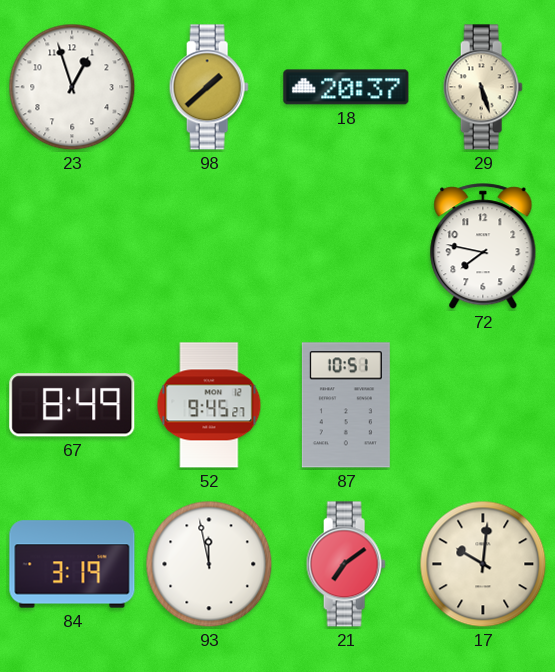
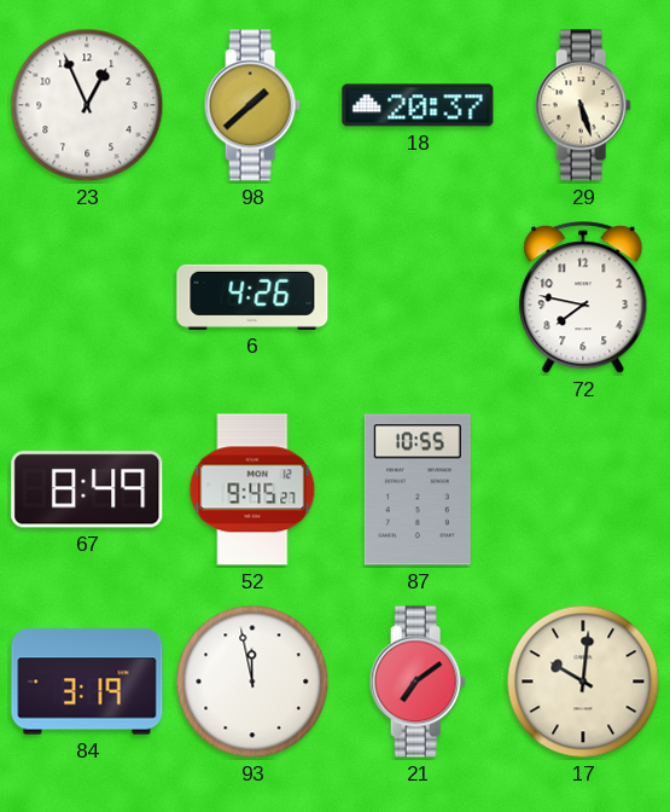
23: 12:57 -> 12:56
6: none -> 4:26
87: 10:51 -> 10:55
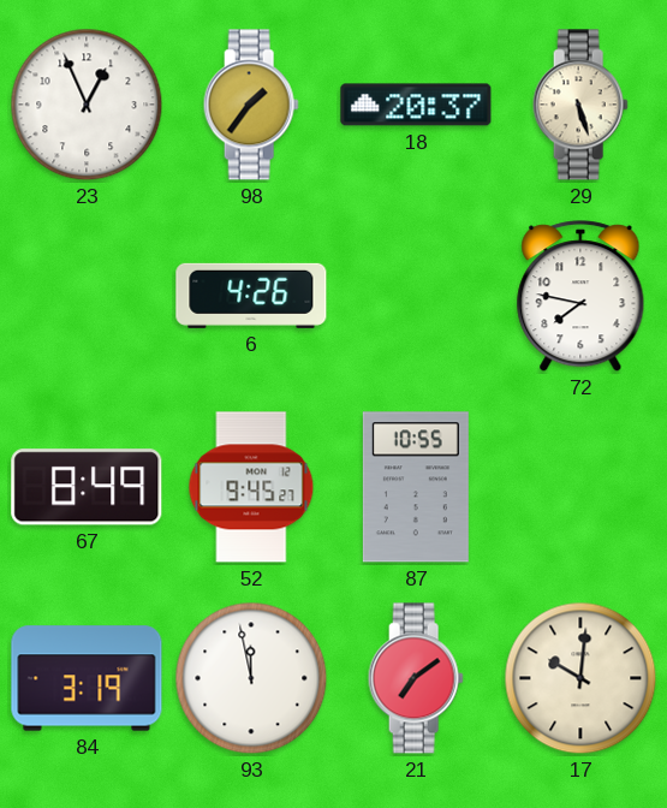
98: 1:38 -> 1:36
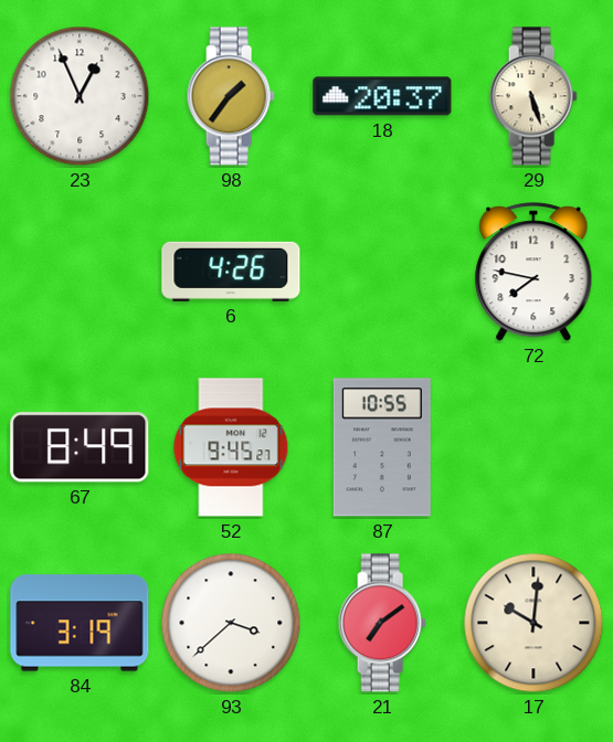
93: 11:58 -> 3:38
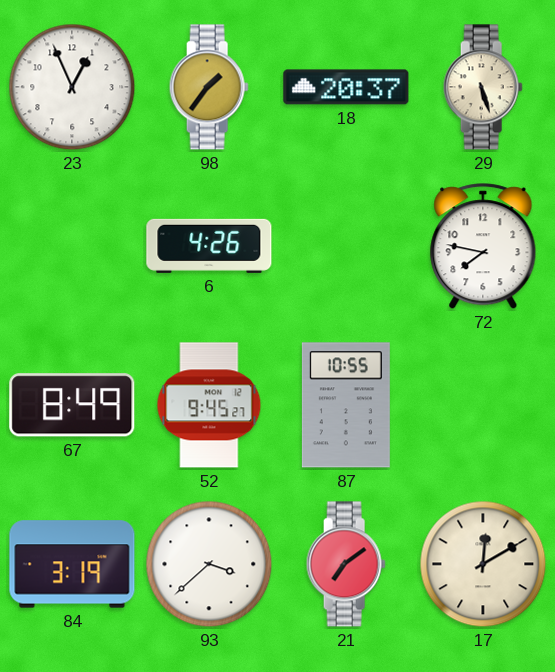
17: 10:01 -> 12:10
